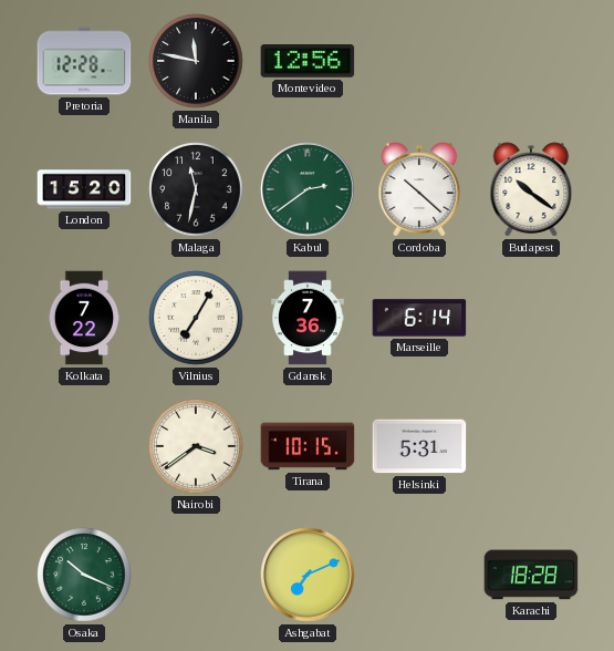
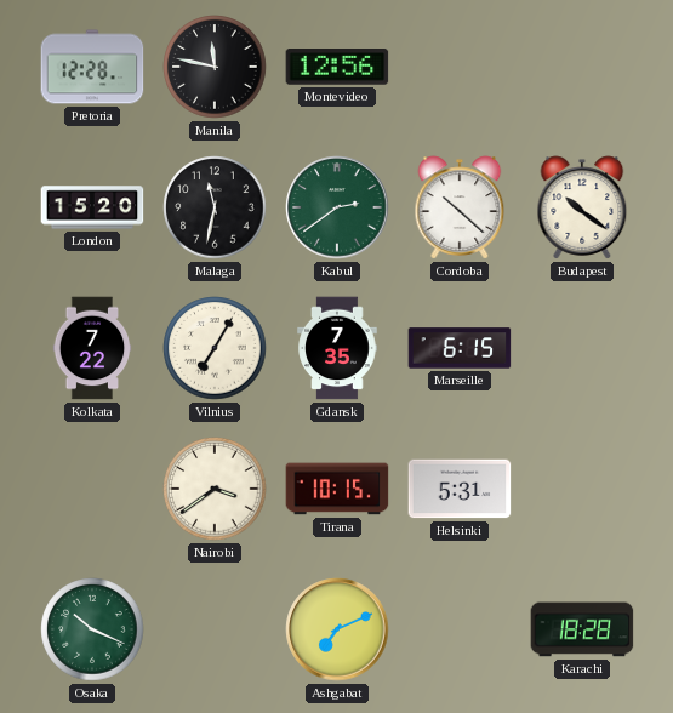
Gdansk: 7:36 -> 7:35
Marseille: 6:14 -> 6:15
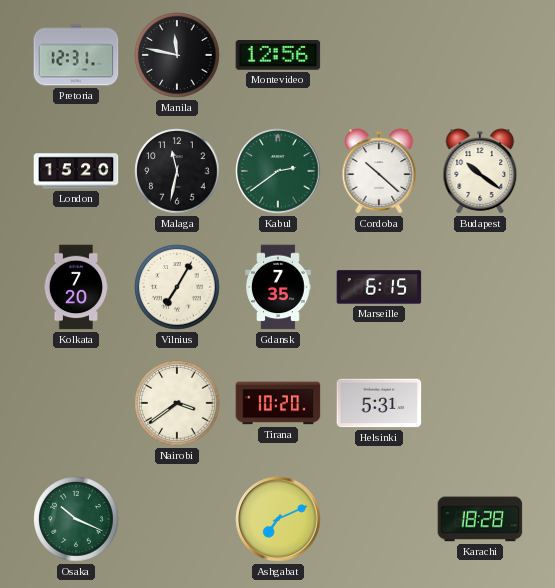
Pretoria: 12:28 -> 12:31
Kolkata: 7:22 -> 7:20
Tirana: 10:15 -> 10:20
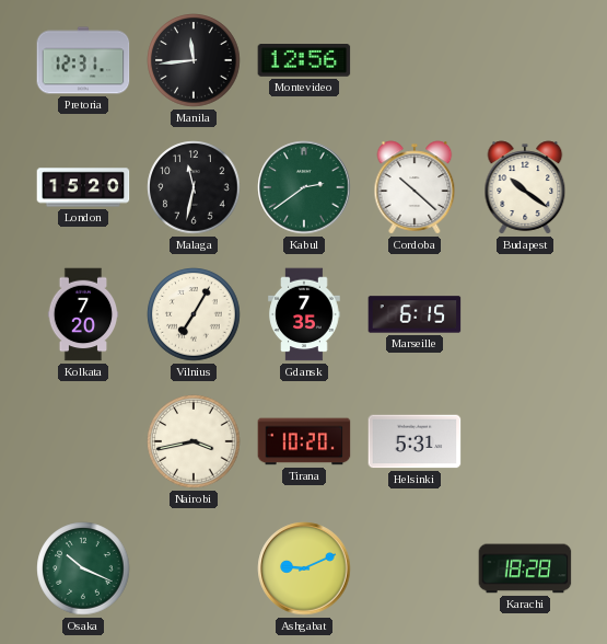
Manila: 11:47 -> 11:44
Nairobi: 3:39 -> 3:43
Ashgabat: 7:11 -> 9:11
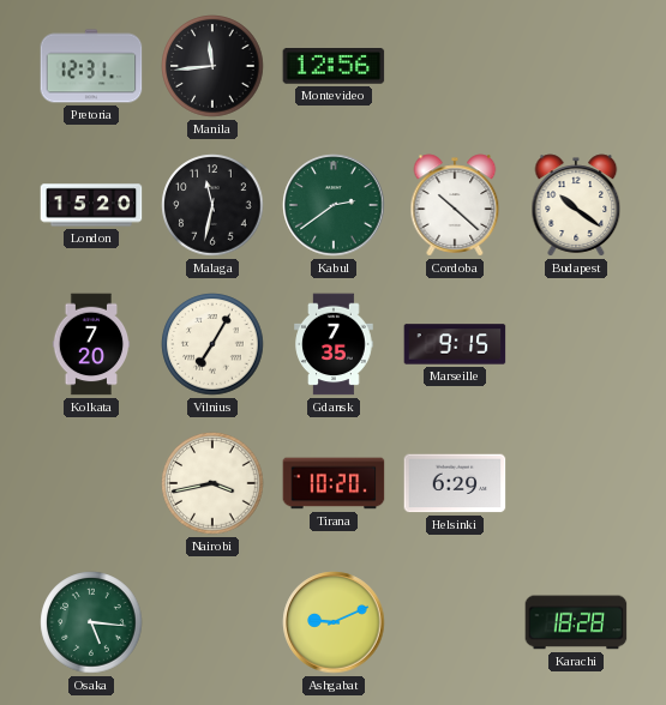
Marseille: 6:15 -> 9:15
Helsinki: 5:31 -> 6:29
Osaka: 10:19 -> 5:16
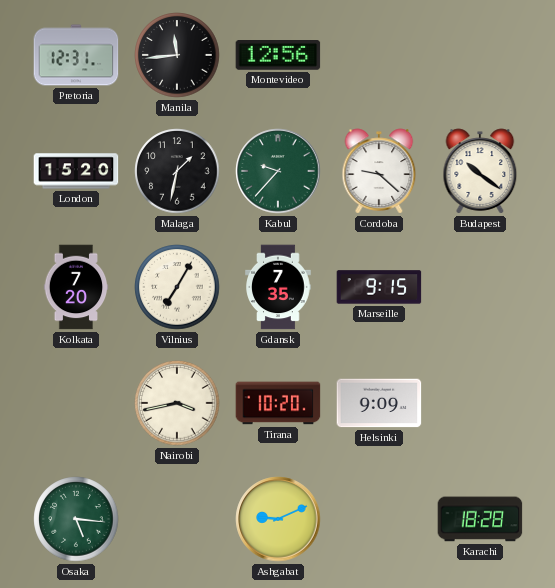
Malaga: 11:32 -> 1:32
Kabul: 2:39 -> 9:37
Cordoba: 10:22 -> 9:22
Helsinki: 6:29 -> 9:09
